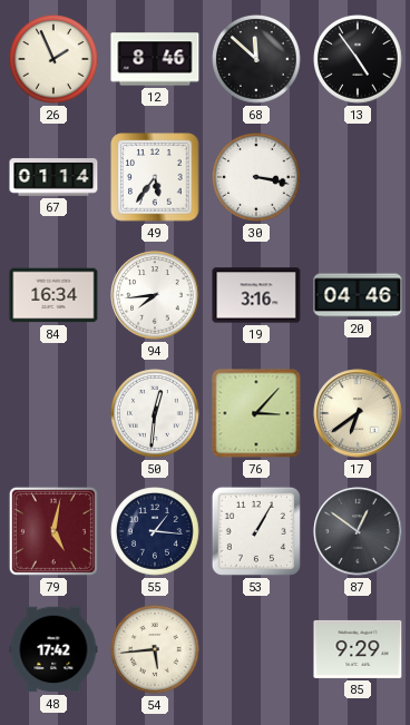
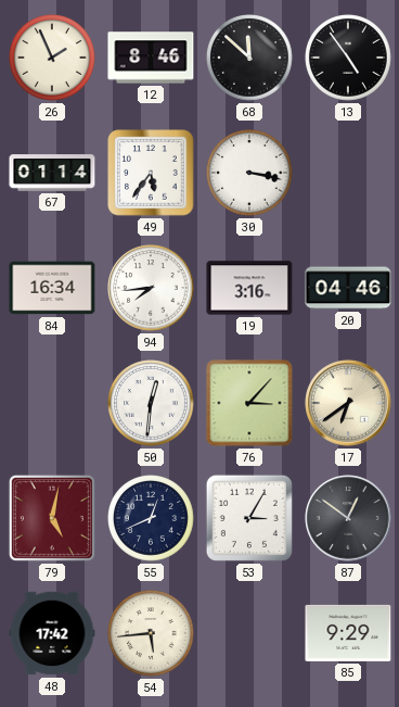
55: 1:16 -> 12:41
53: 1:05 -> 3:05
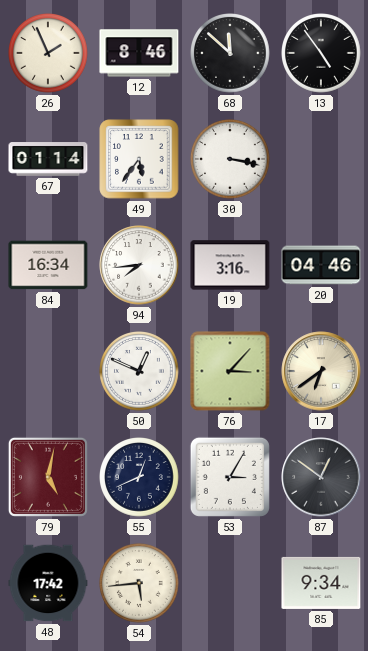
50: 12:31 -> 12:49
85: 9:29 -> 9:34
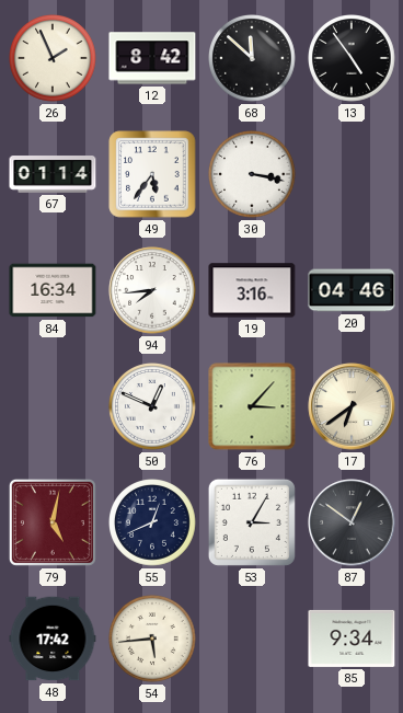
12: 8:46 -> 8:42
